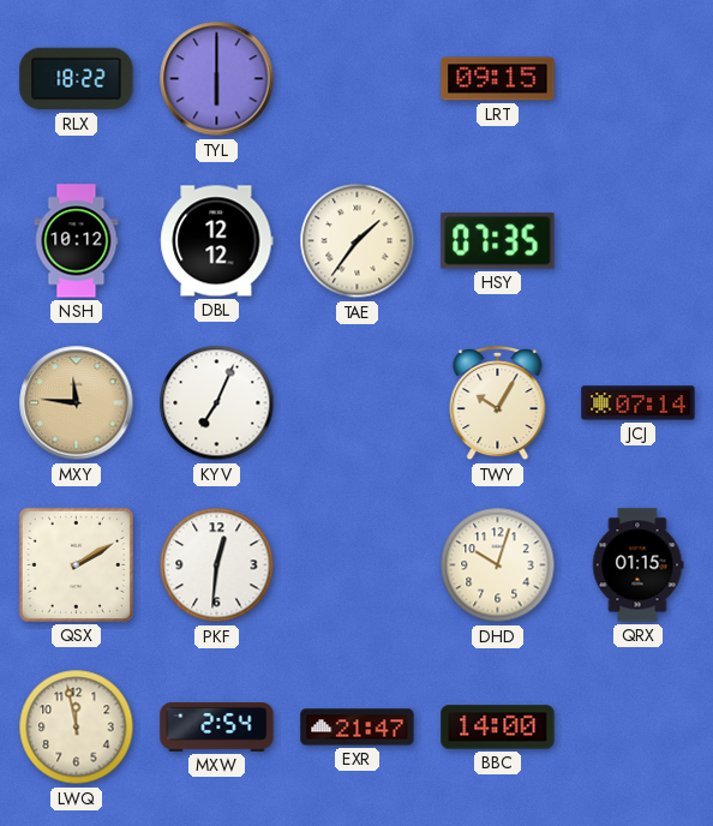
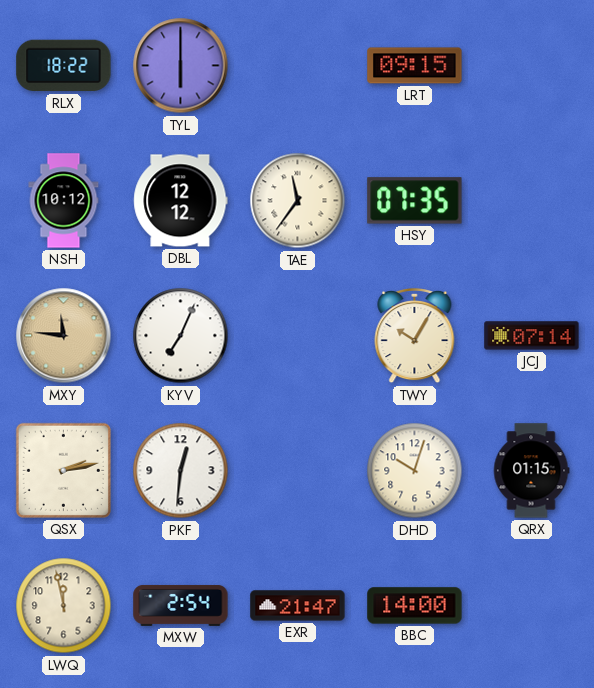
TAE: 1:36 -> 11:36
QSX: 2:10 -> 2:13
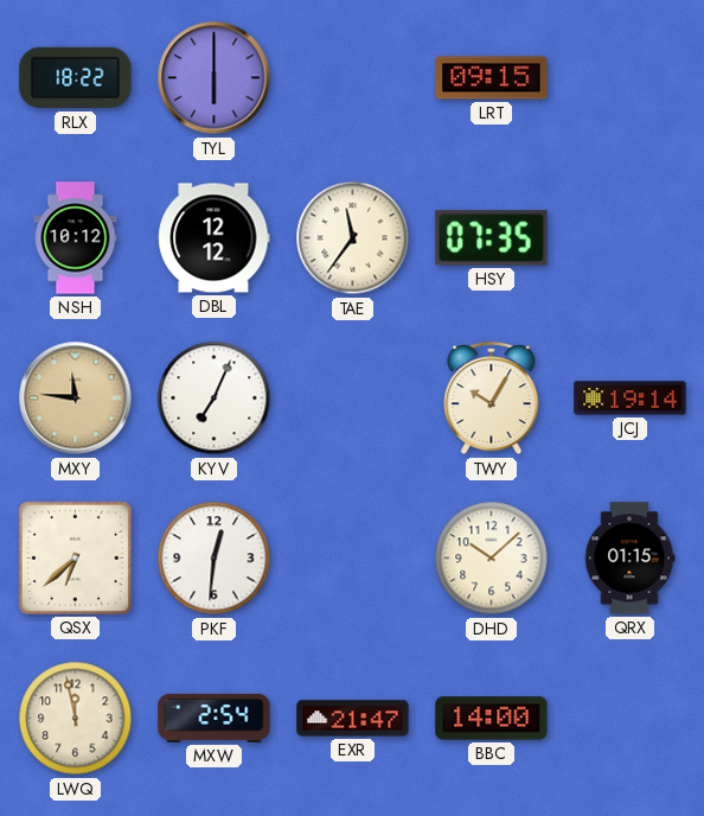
JCJ: 07:14 -> 19:14
QSX: 2:13 -> 6:38
DHD: 10:03 -> 10:08
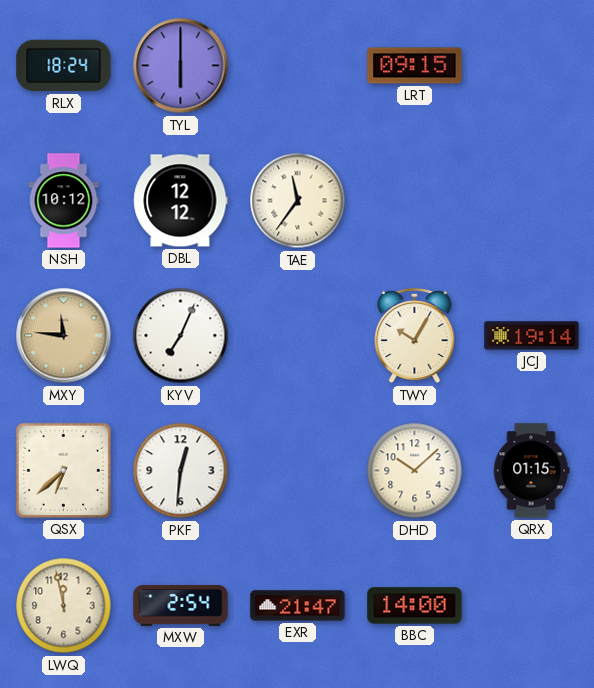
RLX: 18:22 -> 18:24
HSY: 07:35 -> none
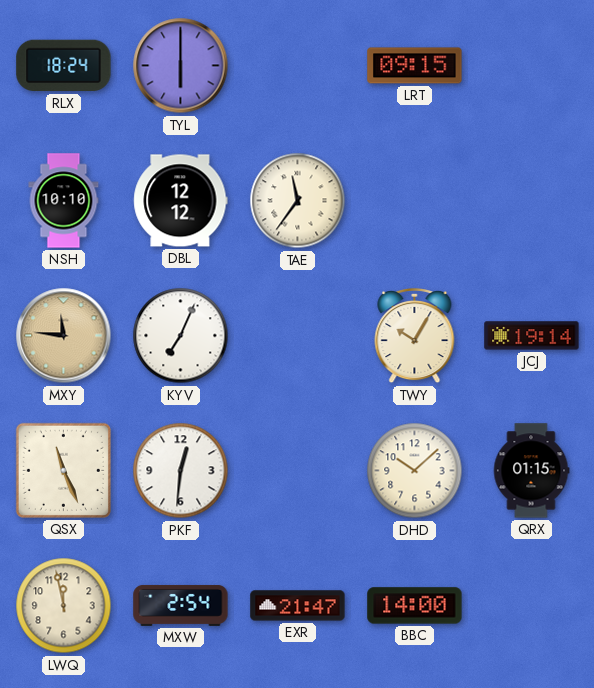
NSH: 10:12 -> 10:10
QSX: 6:38 -> 11:26
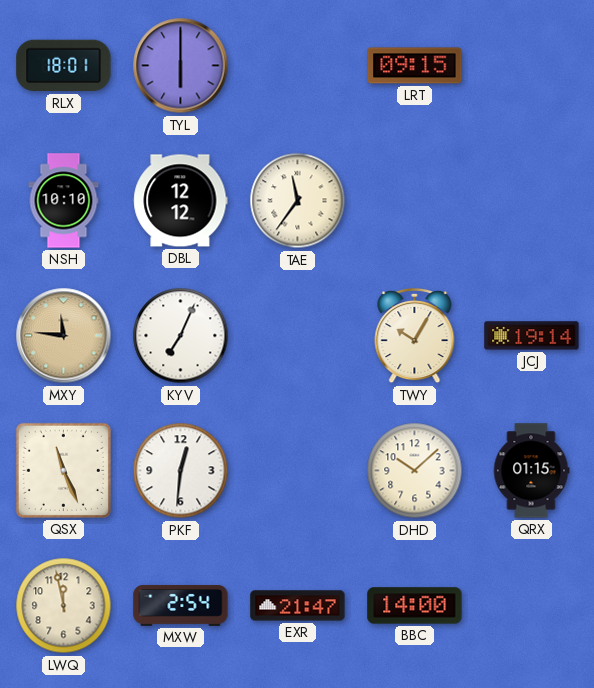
RLX: 18:24 -> 18:01
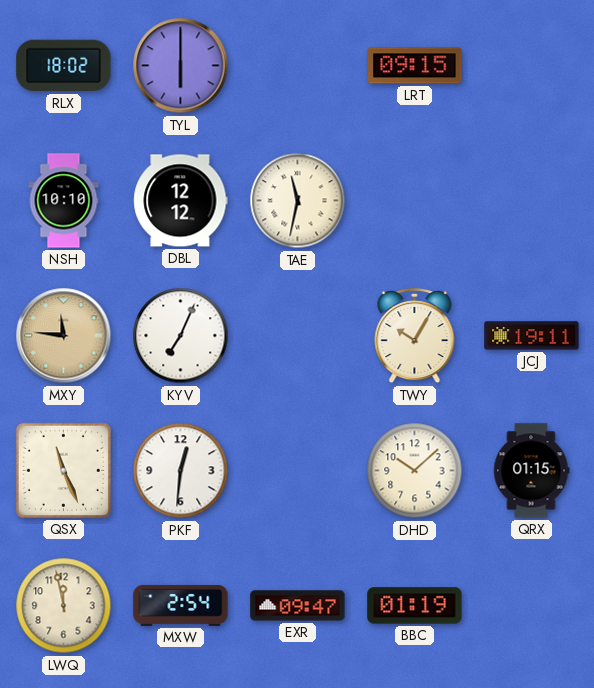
RLX: 18:01 -> 18:02
TAE: 11:36 -> 11:32
JCJ: 19:14 -> 19:11
EXR: 21:47 -> 09:47
BBC: 14:00 -> 01:19
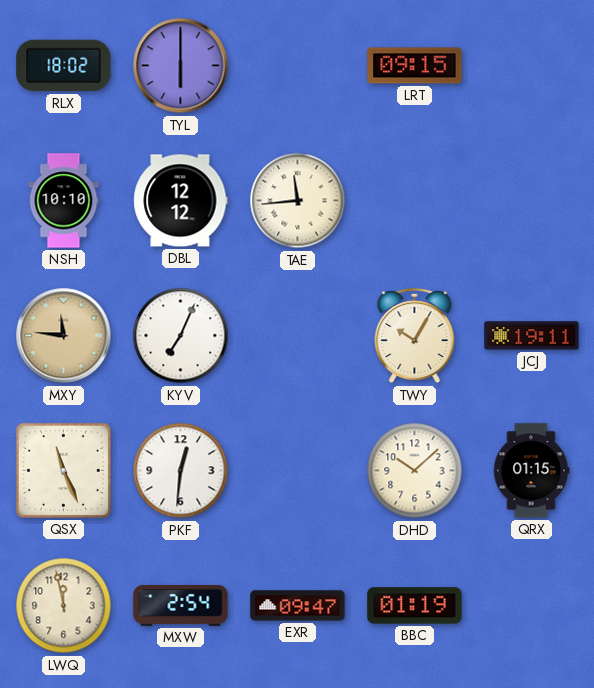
TAE: 11:32 -> 11:44
